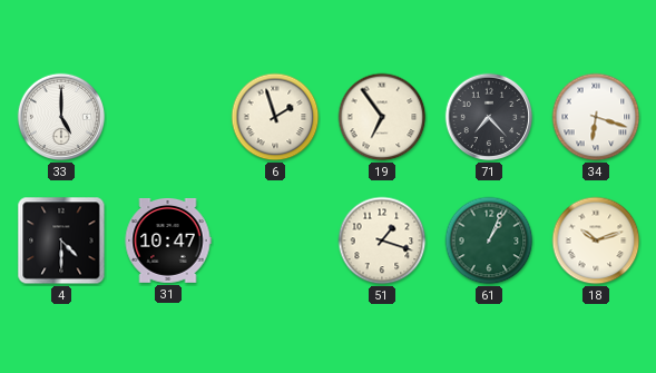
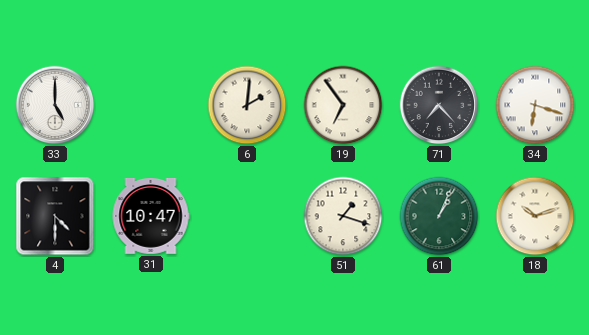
6: 1:57 -> 2:01
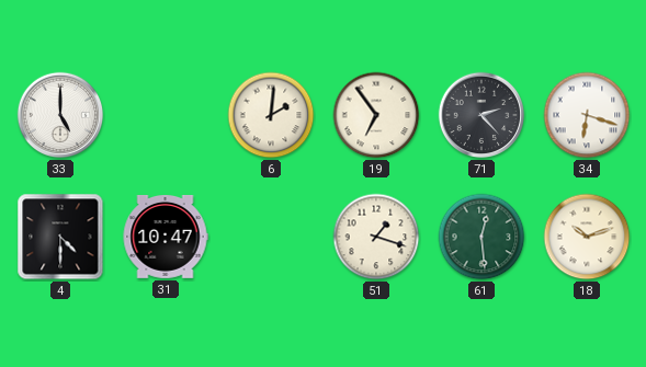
71: 7:23 -> 2:23
61: 1:04 -> 12:29
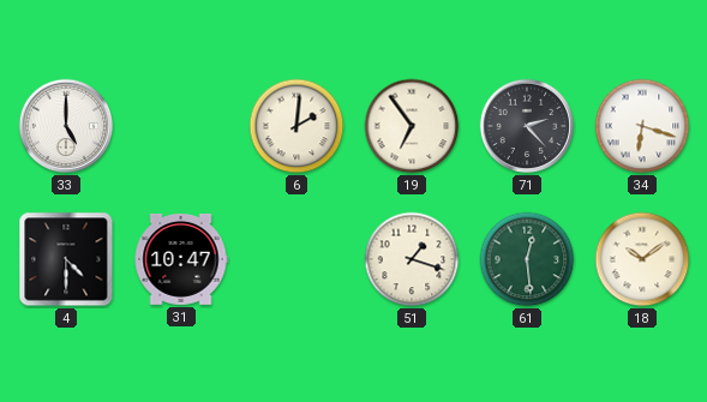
18: 10:12 -> 10:09
